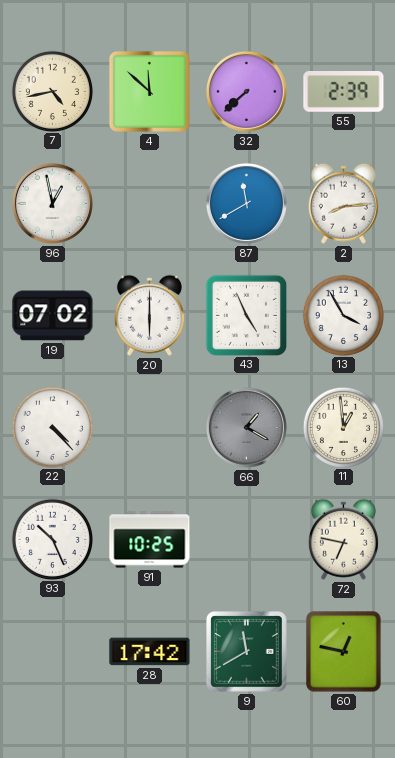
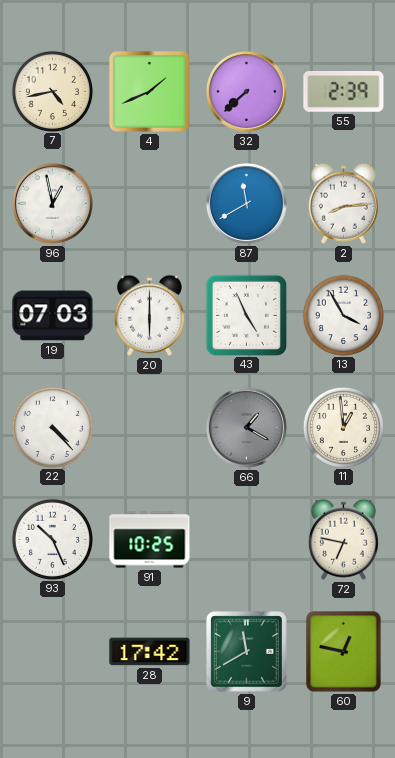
4: 11:52 -> 1:41
19: 07:02 -> 07:03
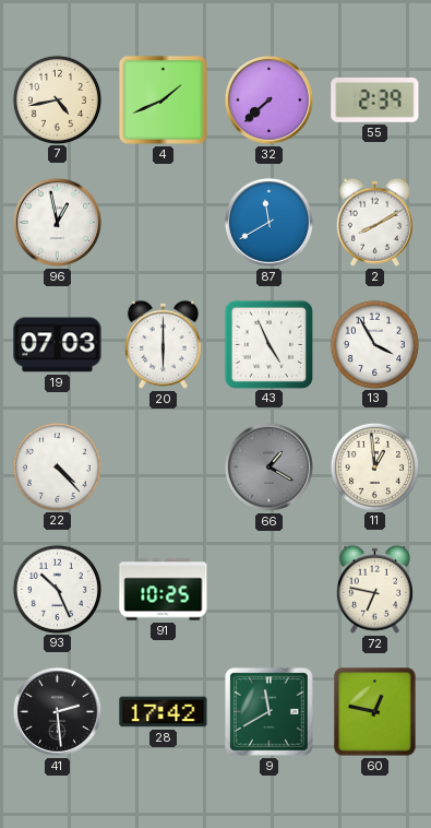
2: 8:14 -> 8:10
41: none -> 2:29
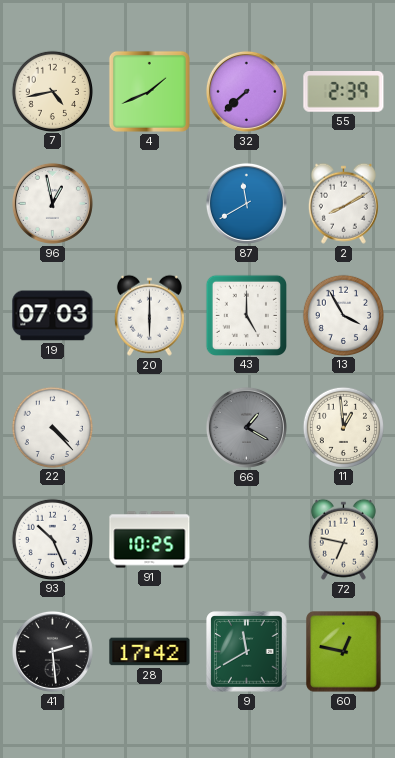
43: 4:56 -> 5:00
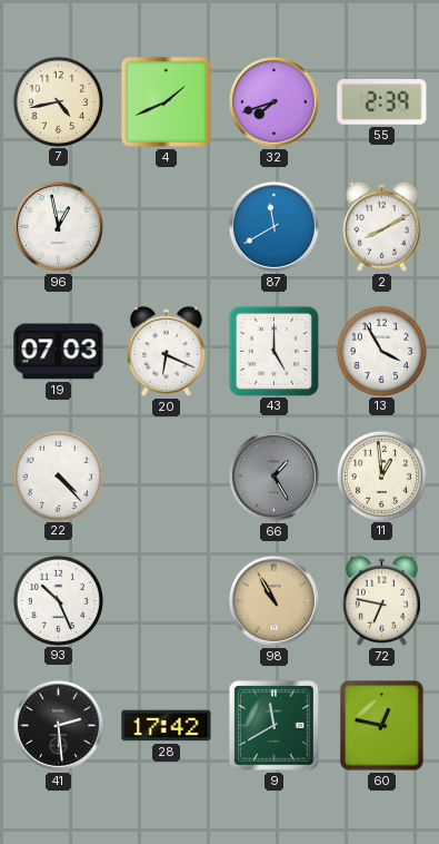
32: 7:38 -> 7:42
20: 6:00 -> 6:19
66: 1:20 -> 1:25
91: 10:25 -> none
98: none -> 10:55
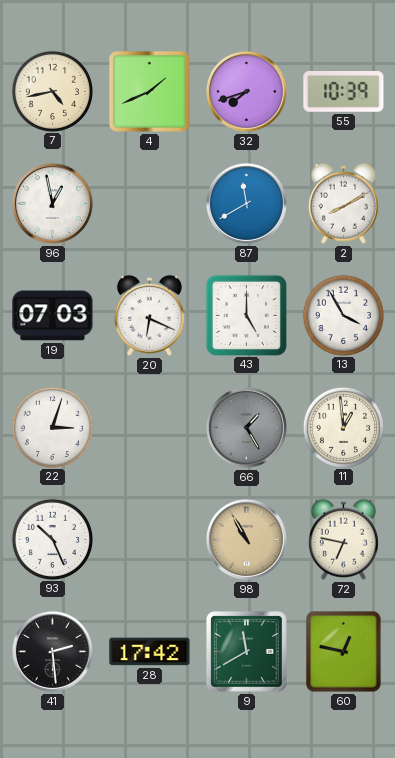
55: 2:39 -> 10:39
22: 4:23 -> 3:03
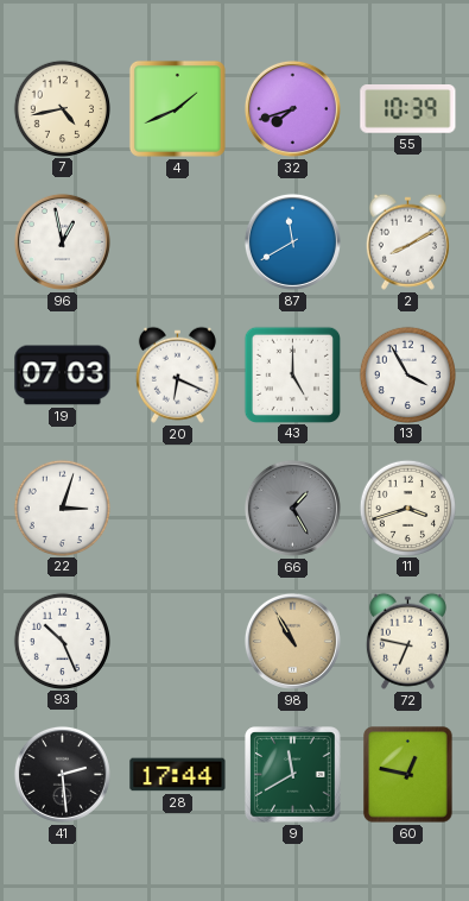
11: 12:59 -> 3:42
28: 17:42 -> 17:44
